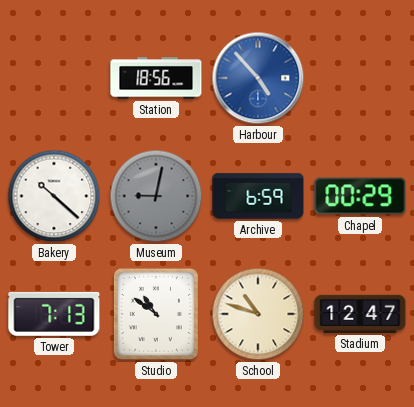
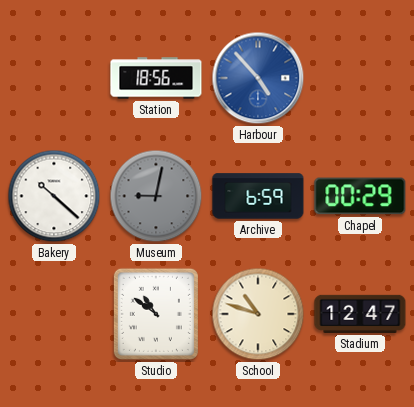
Tower: 7:13 -> none
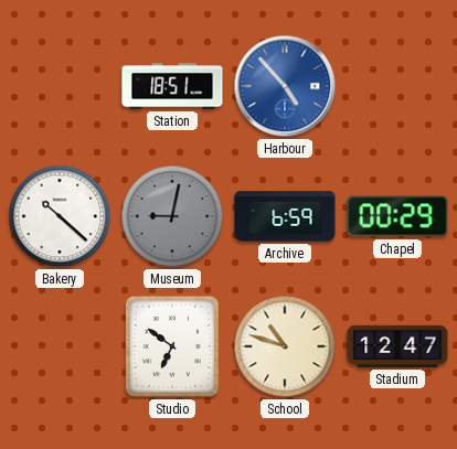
Station: 18:56 -> 18:51
Studio: 10:51 -> 6:51
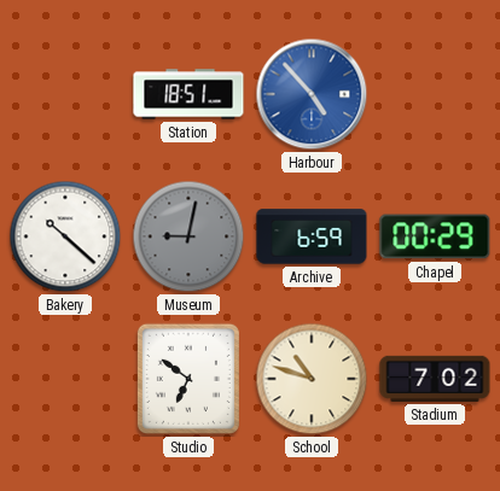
Stadium: 12:47 -> 7:02
